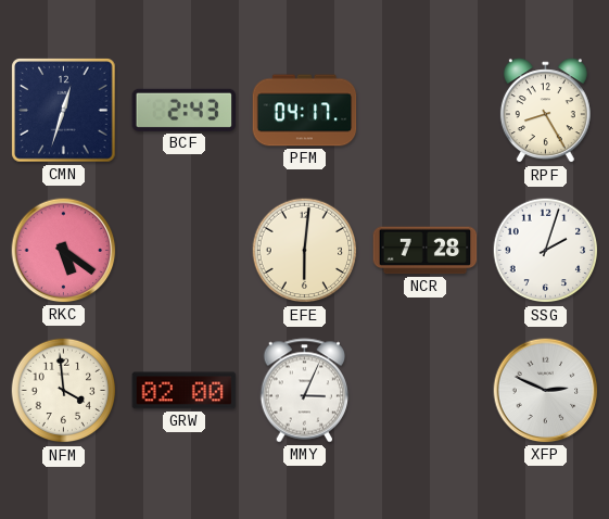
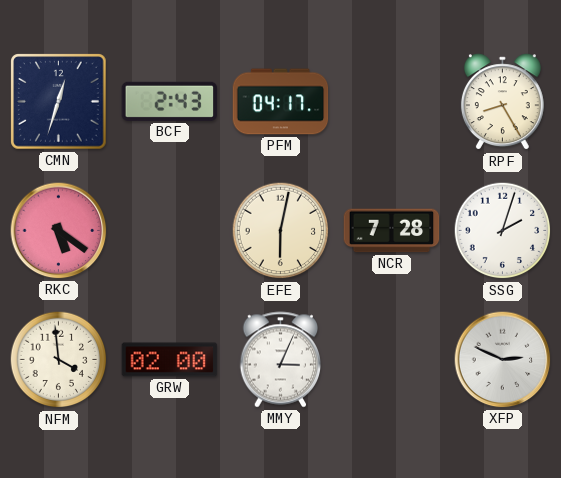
EFE: 6:01 -> 6:02
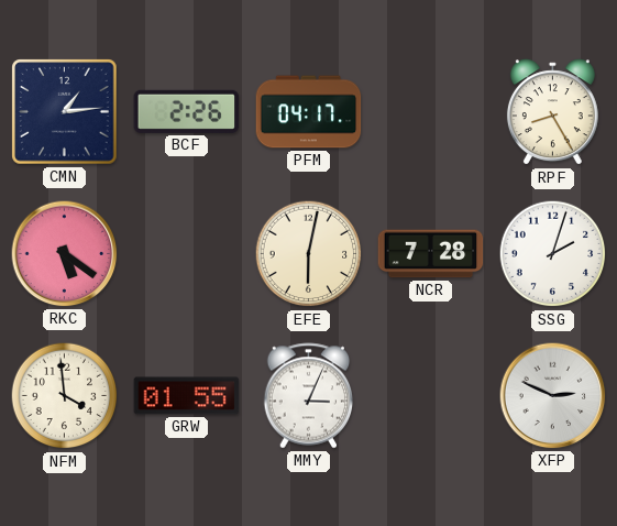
CMN: 12:33 -> 1:14
BCF: 2:43 -> 2:26
GRW: 02:00 -> 01:55
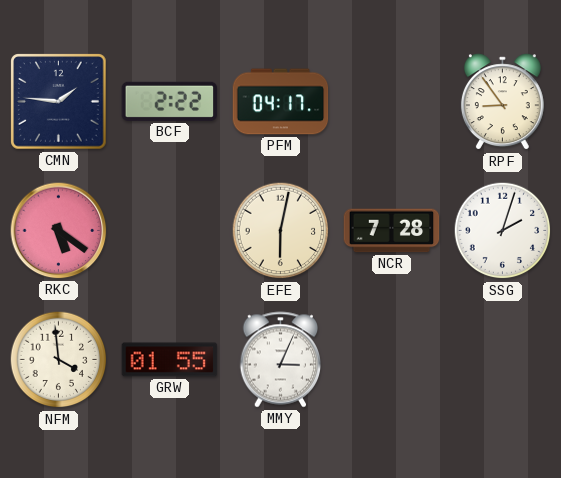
CMN: 1:14 -> 1:46
BCF: 2:26 -> 2:22
RPF: 8:25 -> 8:54
XFP: 2:49 -> none
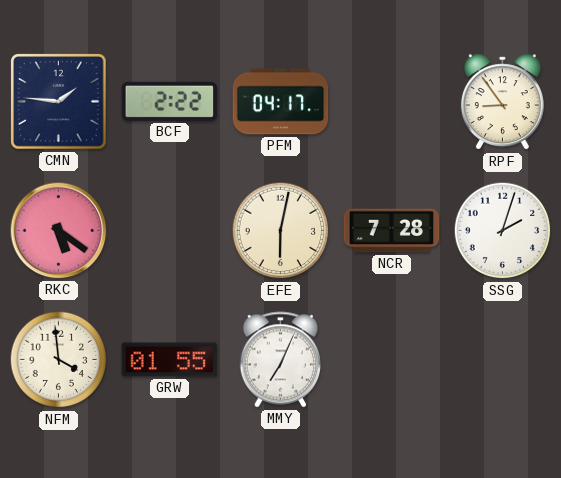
MMY: 3:04 -> 7:04
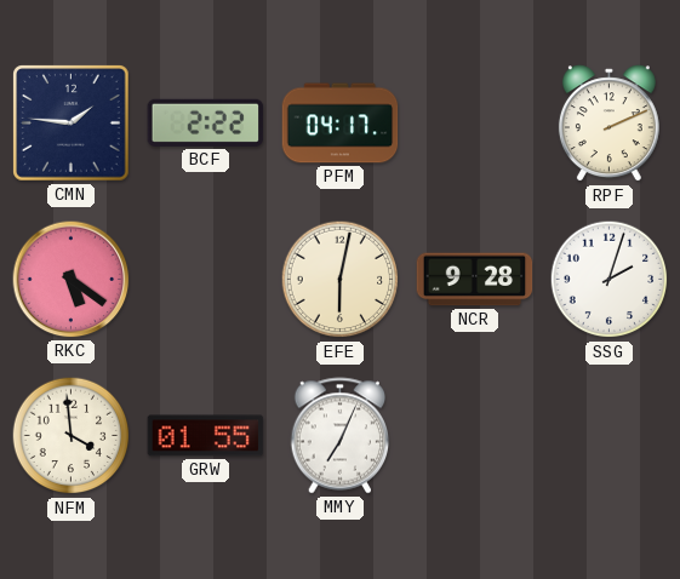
RPF: 8:54 -> 2:11
NCR: 7:28 -> 9:28
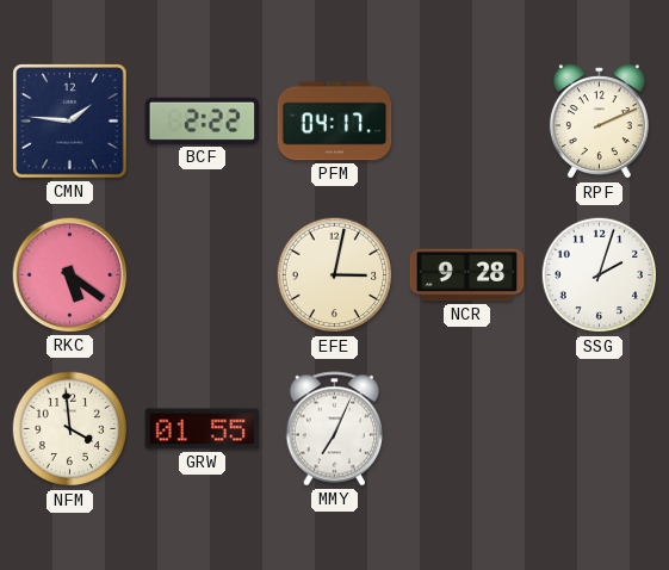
EFE: 6:02 -> 3:02
